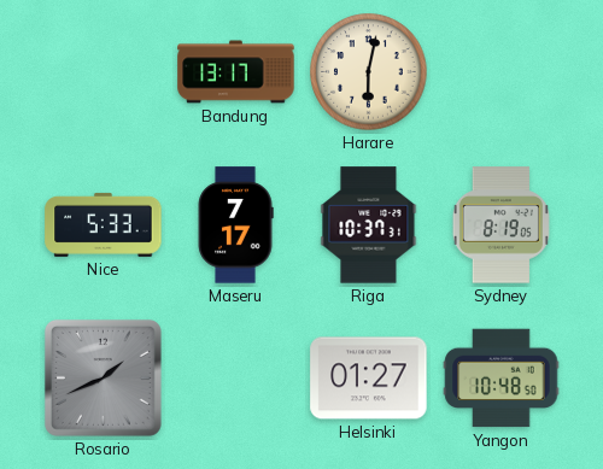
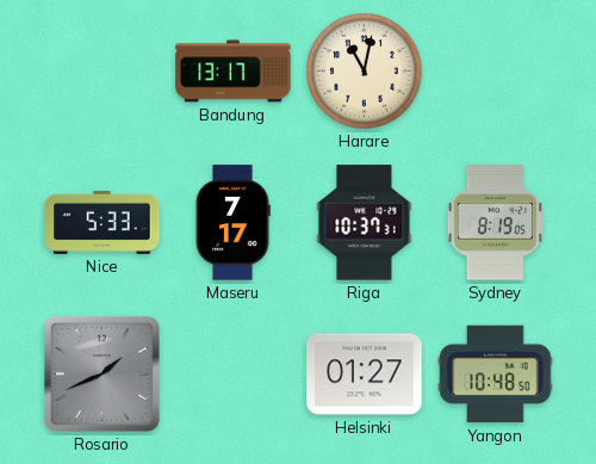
Harare: 6:02 -> 11:02
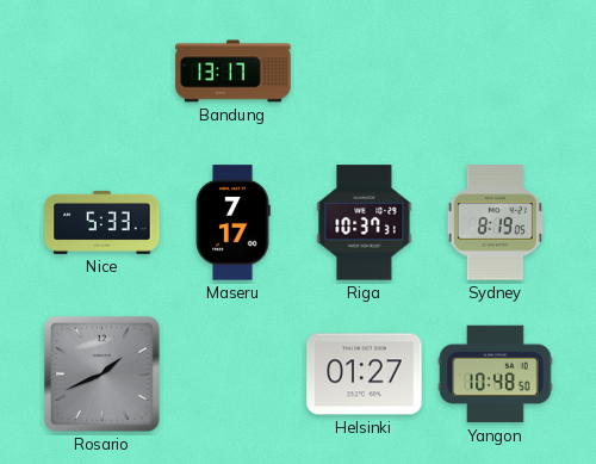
Harare: 11:02 -> none
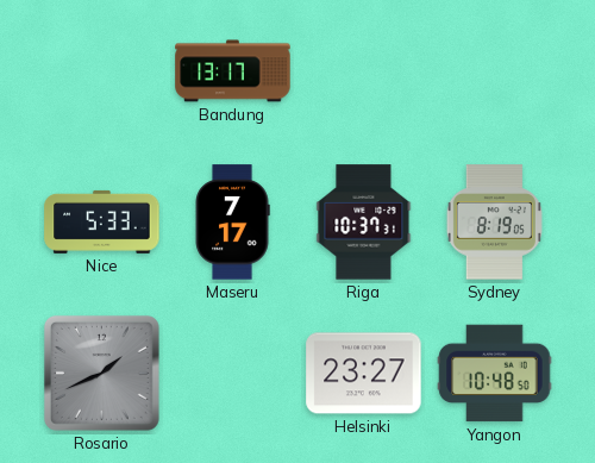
Helsinki: 01:27 -> 23:27
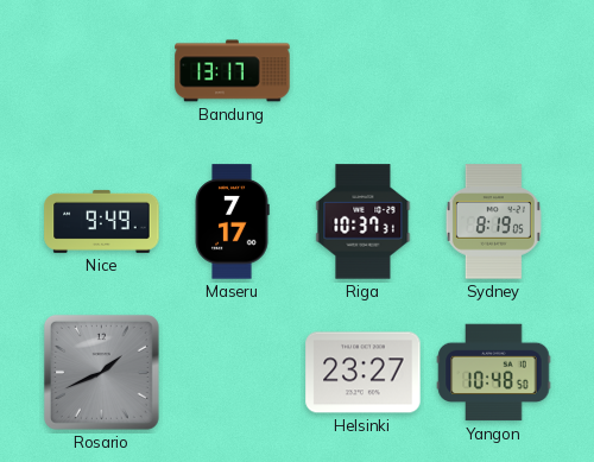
Nice: 5:33 -> 9:49
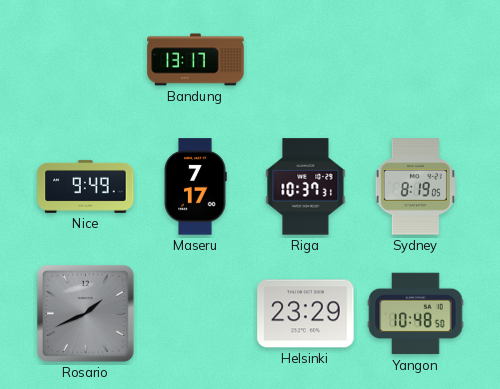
Helsinki: 23:27 -> 23:29
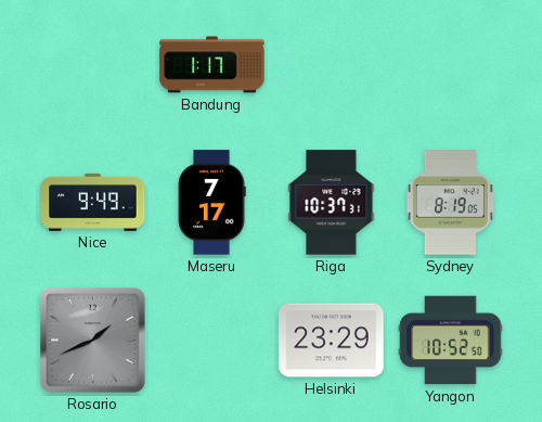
Bandung: 13:17 -> 1:17
Yangon: 10:48 -> 10:52
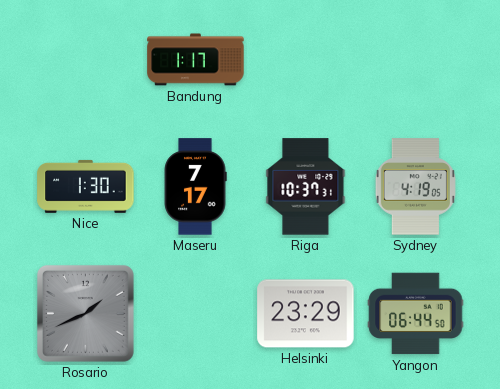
Nice: 9:49 -> 1:30
Sydney: 8:19 -> 4:19
Yangon: 10:52 -> 06:44
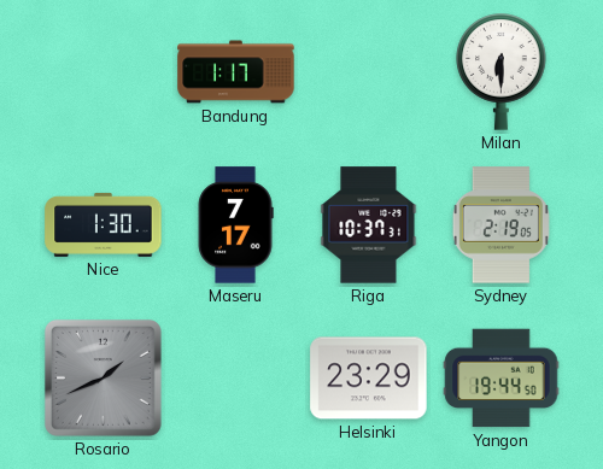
Milan: none -> 6:30
Sydney: 4:19 -> 2:19
Yangon: 06:44 -> 19:44
